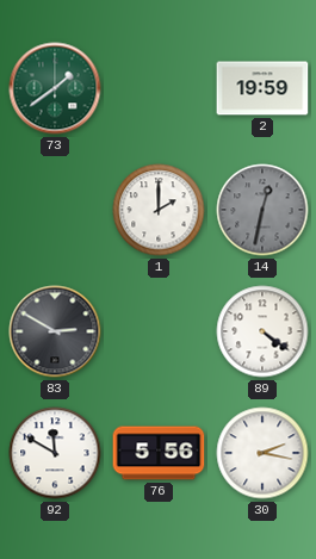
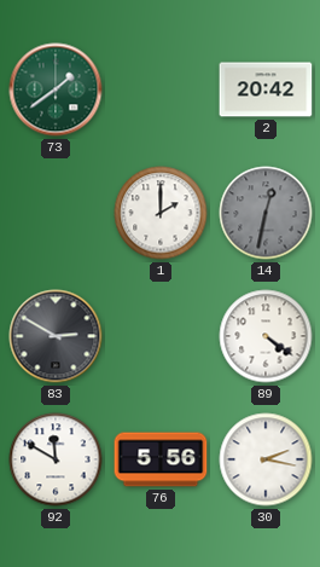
2: 19:59 -> 20:42
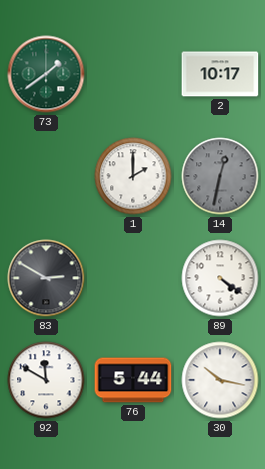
2: 20:42 -> 10:17
76: 5:56 -> 5:44
30: 2:17 -> 10:17
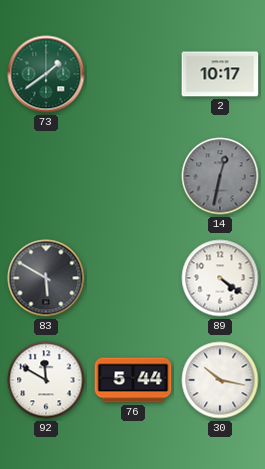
1: 2:00 -> none
83: 2:50 -> 5:50
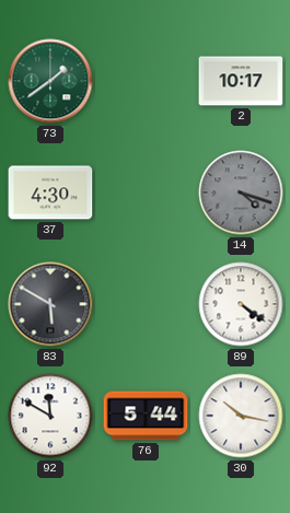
37: none -> 4:30
14: 12:32 -> 4:18
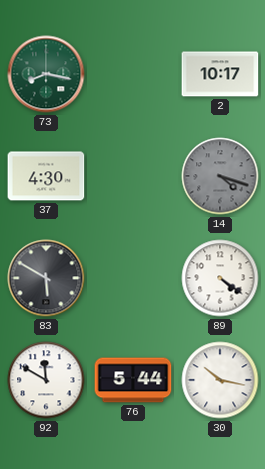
73: 1:39 -> 8:17
